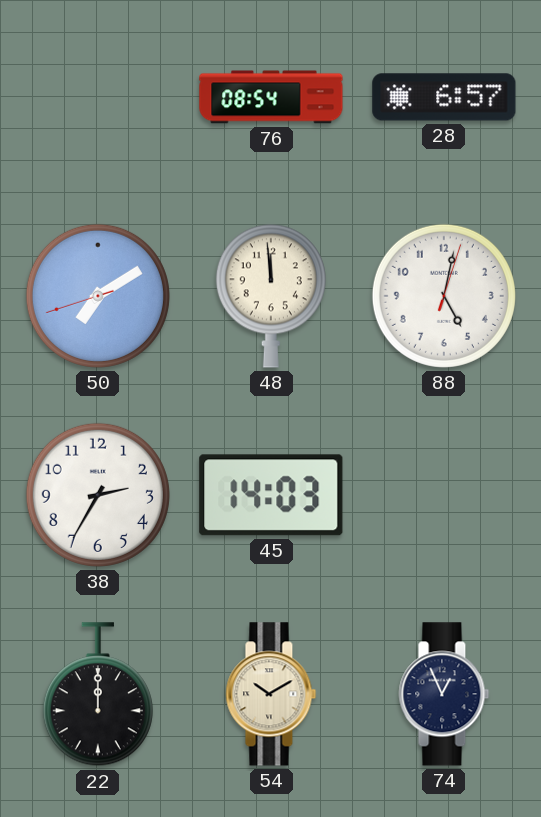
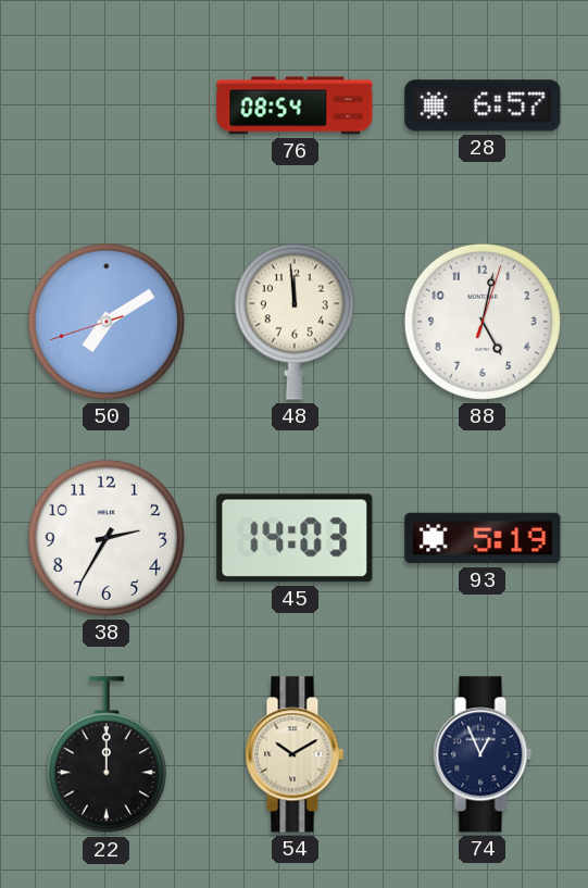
93: none -> 5:19
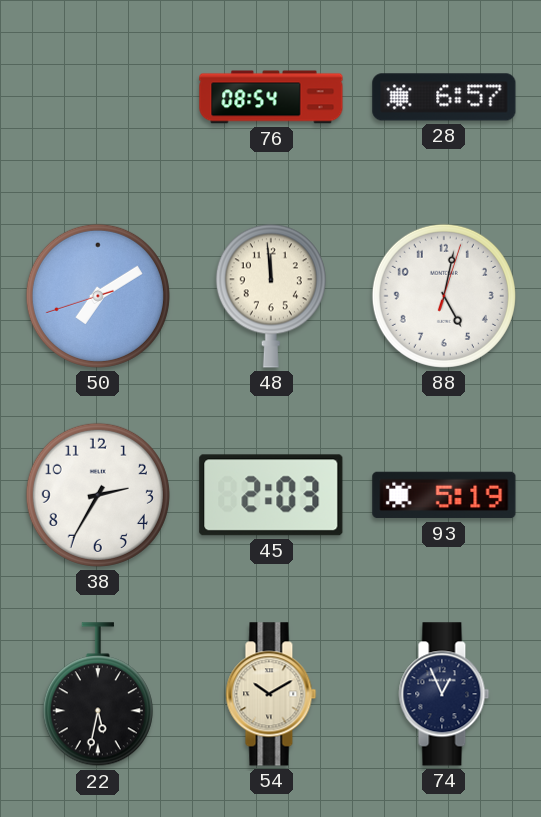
45: 14:03 -> 2:03
22: 12:00 -> 5:32
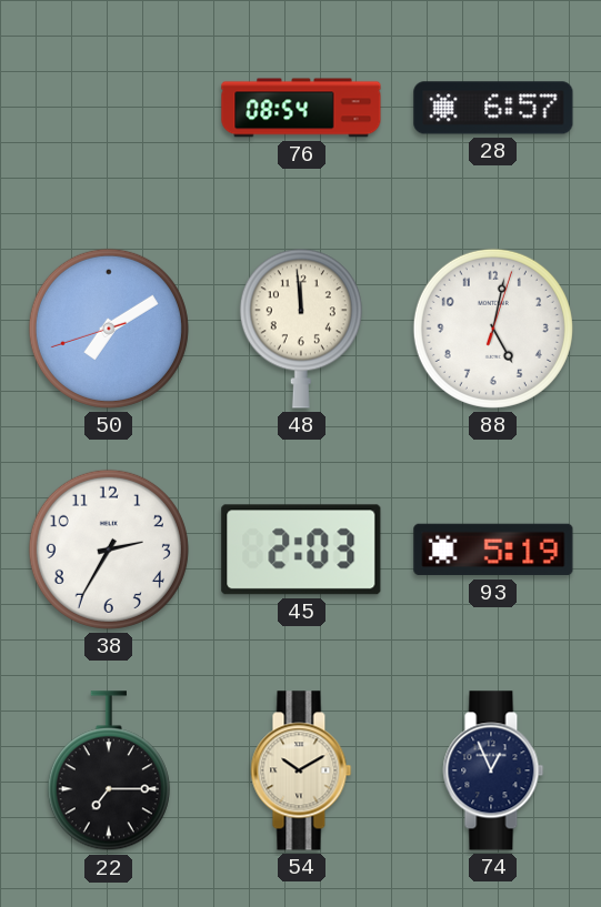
22: 5:32 -> 7:15
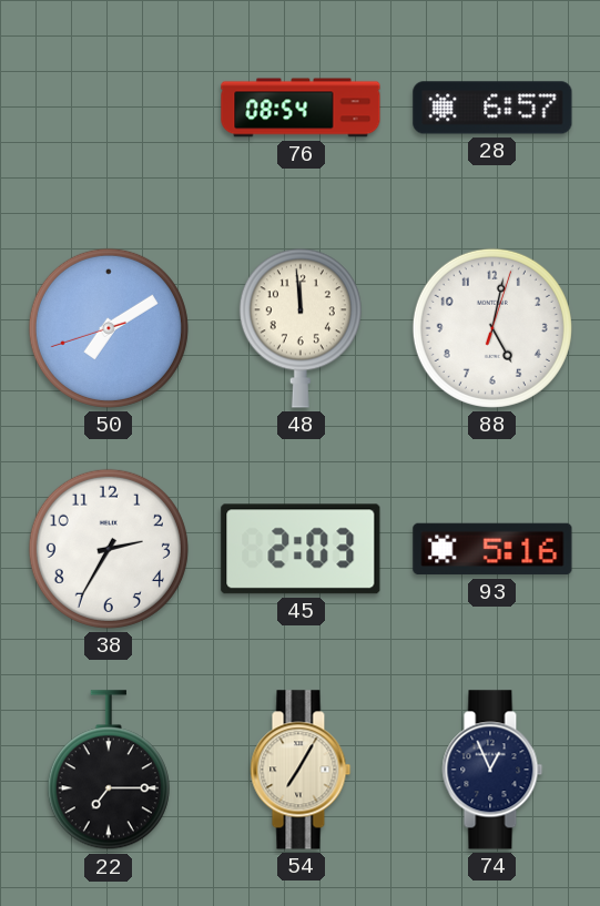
93: 5:19 -> 5:16
54: 10:10 -> 7:05
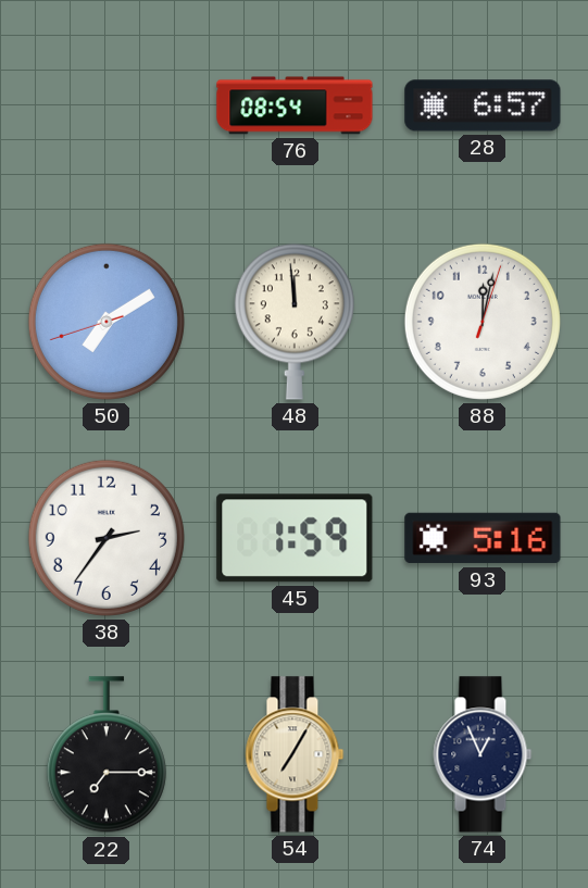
88: 5:02 -> 12:02
38: 2:35 -> 2:36
45: 2:03 -> 1:59
